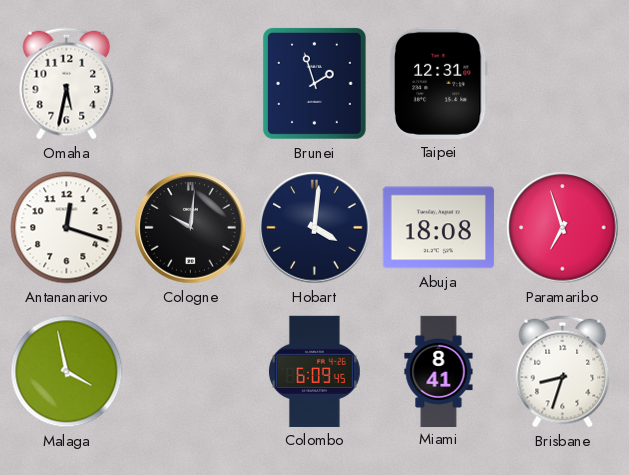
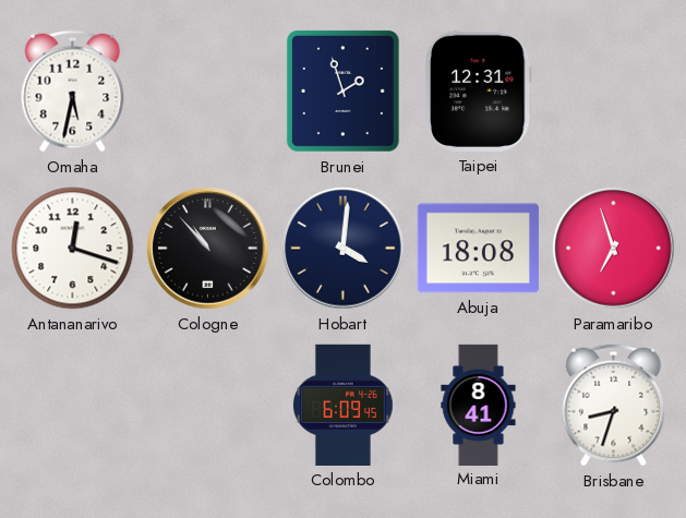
Cologne: 10:01 -> 10:53
Malaga: 3:58 -> none
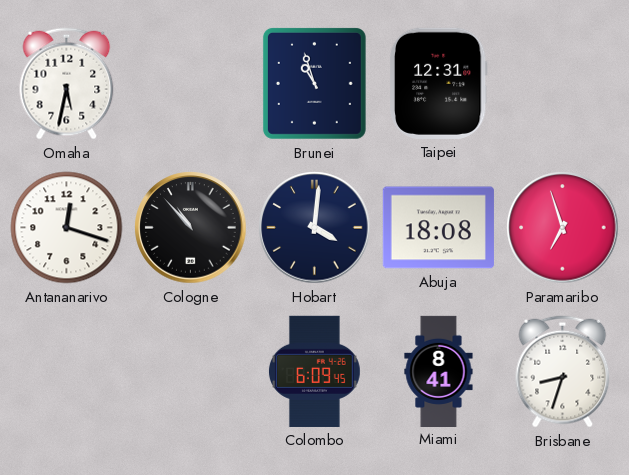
Brunei: 1:57 -> 10:57
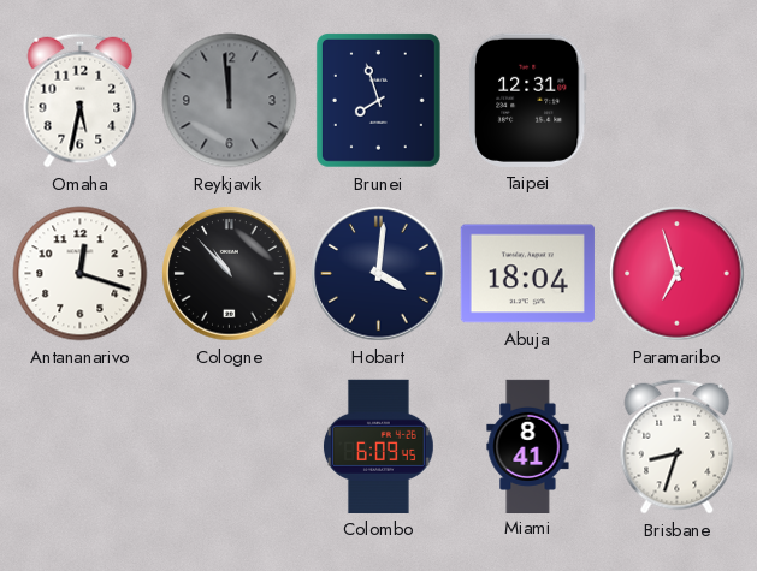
Reykjavik: none -> 11:59
Brunei: 10:57 -> 7:57
Abuja: 18:08 -> 18:04
